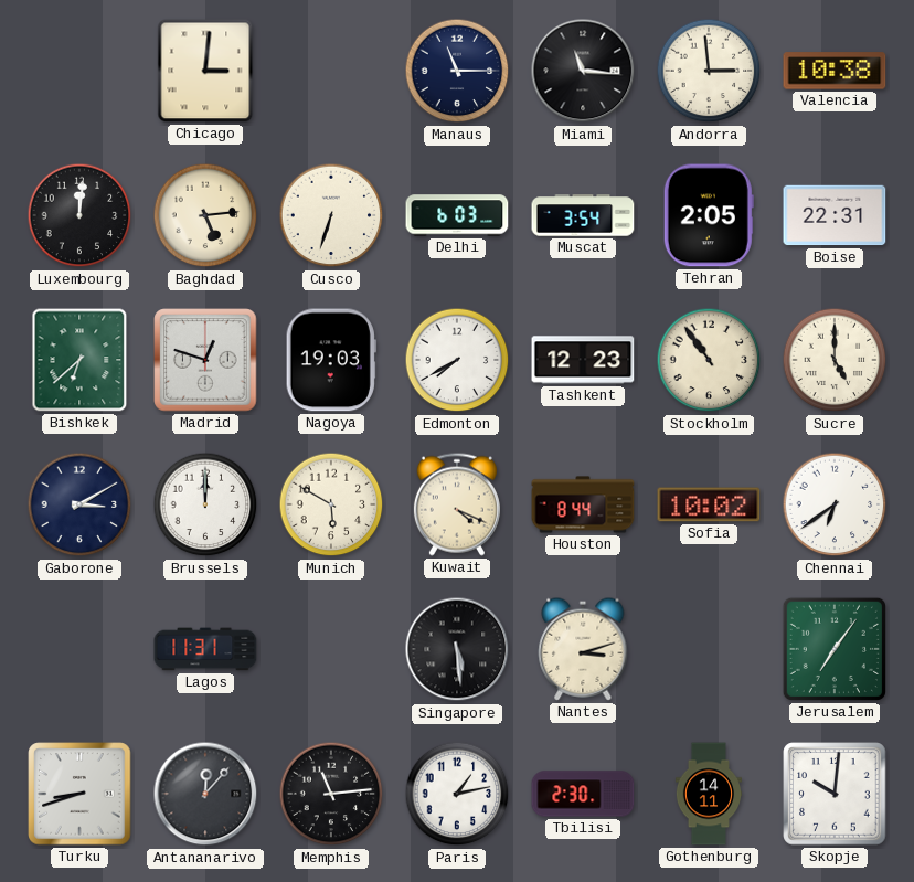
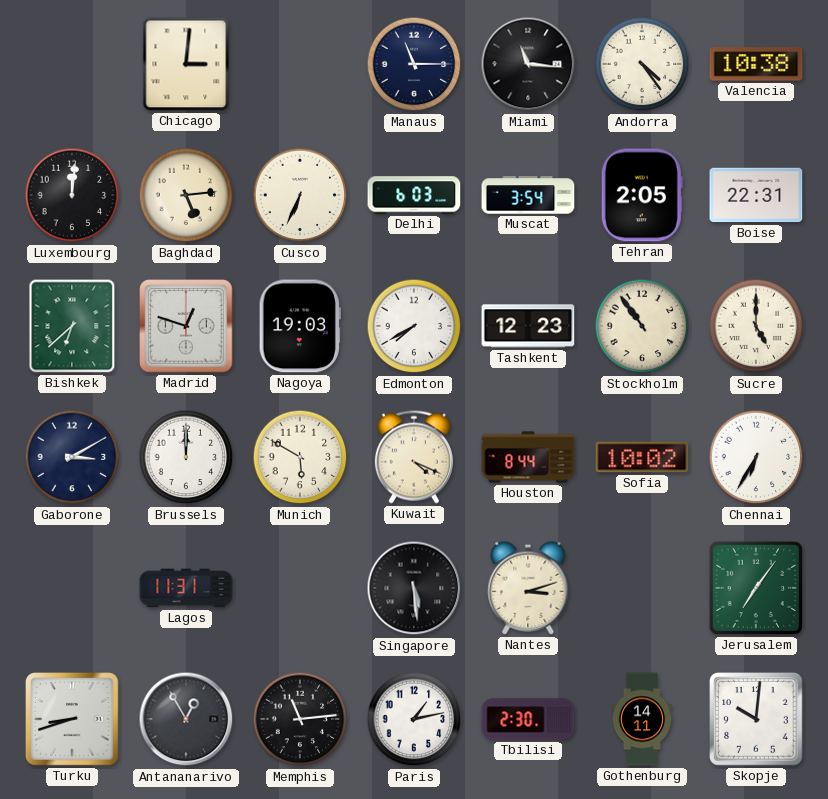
Andorra: 2:59 -> 4:24
Cusco: 6:33 -> 6:34
Chennai: 6:39 -> 6:35
Antananarivo: 12:07 -> 12:55
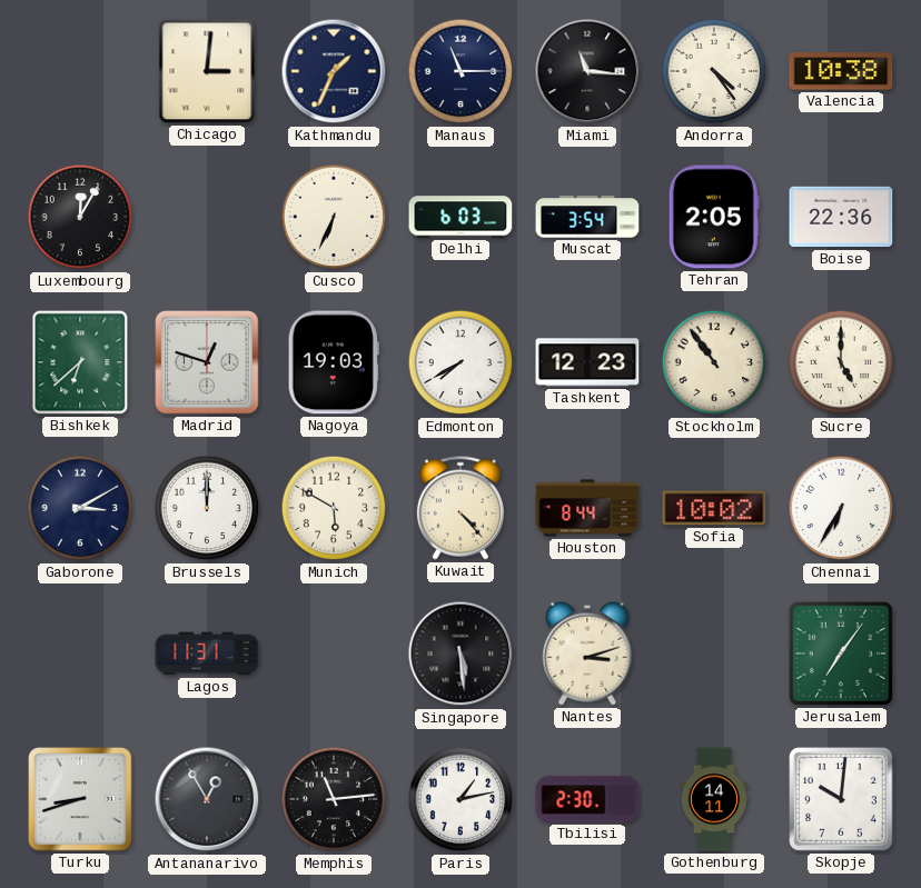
Kathmandu: none -> 1:34
Luxembourg: 12:01 -> 12:05
Baghdad: 5:14 -> none
Boise: 22:31 -> 22:36
Kuwait: 4:19 -> 4:23
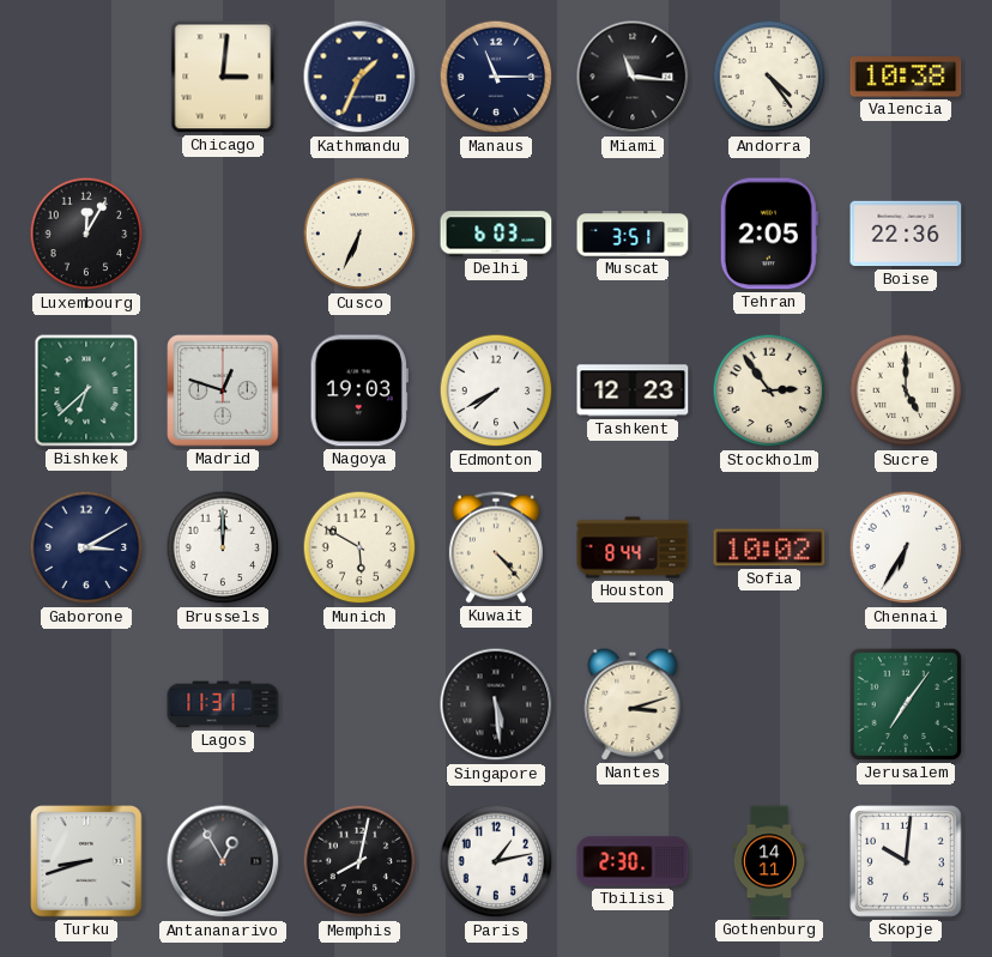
Muscat: 3:54 -> 3:51
Stockholm: 10:54 -> 2:54
Memphis: 11:14 -> 8:02
